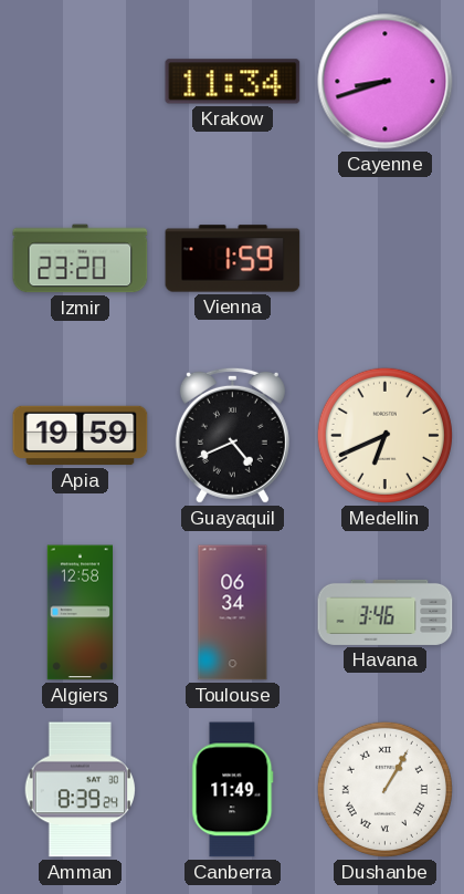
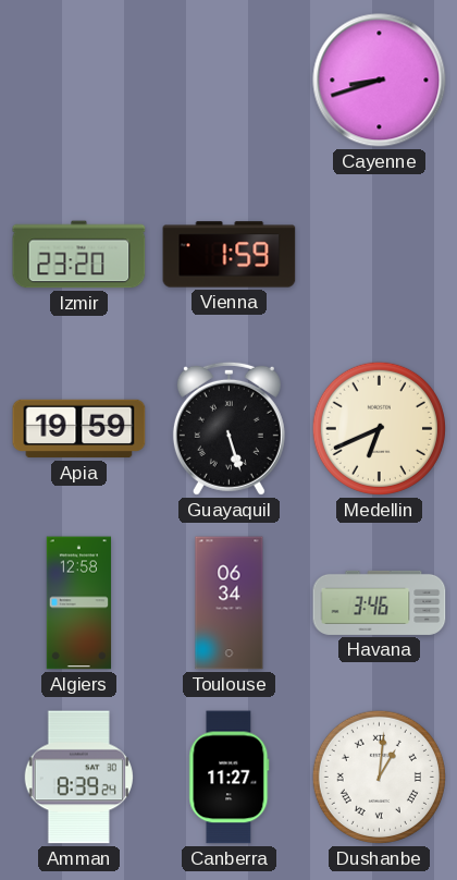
Krakow: 11:34 -> none
Guayaquil: 4:41 -> 5:27
Canberra: 11:49 -> 11:27
Dushanbe: 1:05 -> 1:01
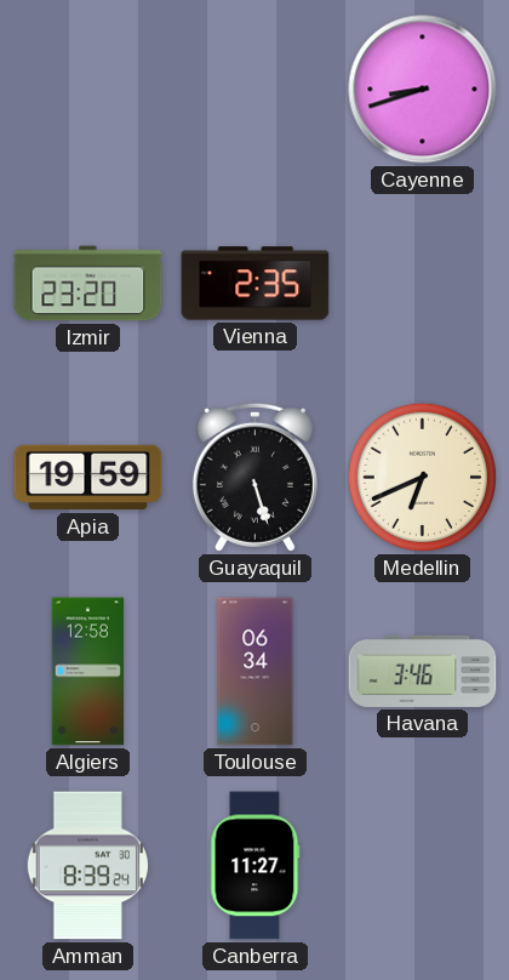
Vienna: 1:59 -> 2:35
Dushanbe: 1:01 -> none
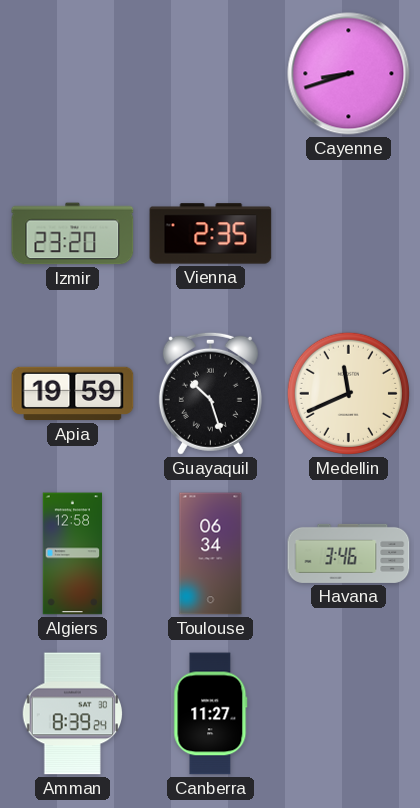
Guayaquil: 5:27 -> 10:27
Medellin: 6:41 -> 11:41
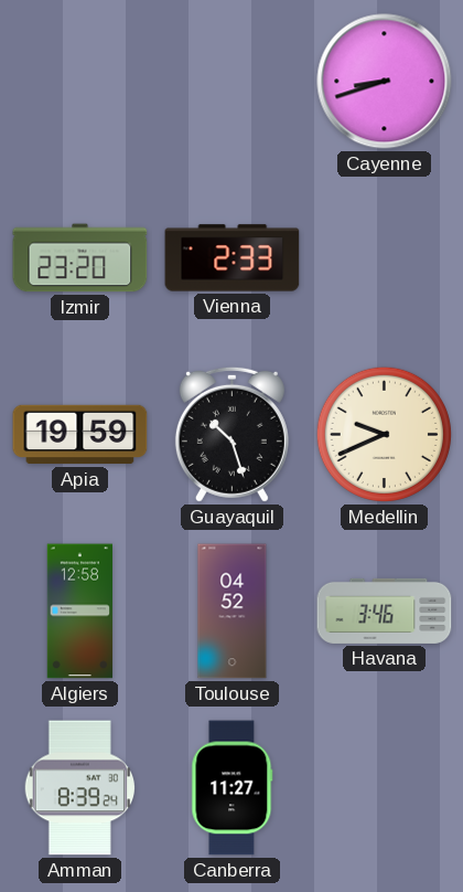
Vienna: 2:35 -> 2:33
Medellin: 11:41 -> 9:41
Toulouse: 06:34 -> 04:52
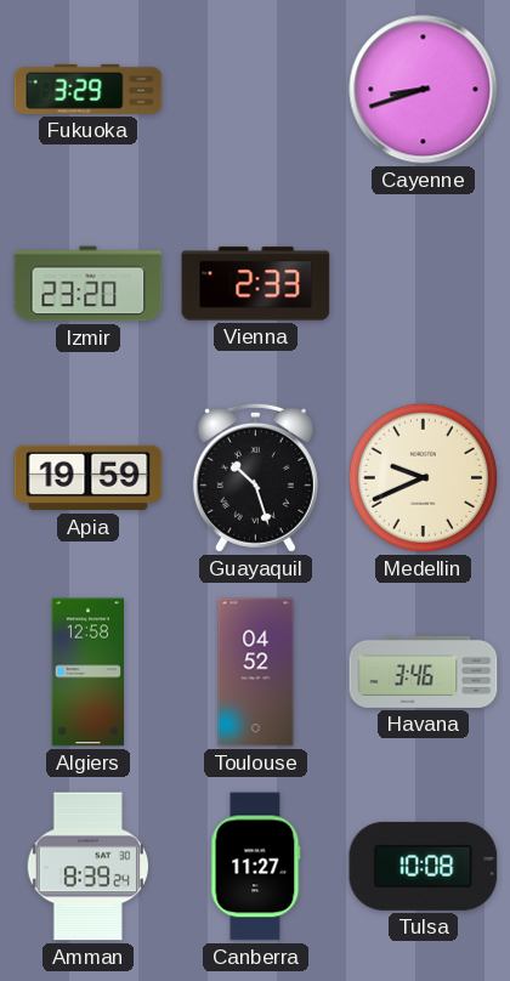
Fukuoka: none -> 3:29
Tulsa: none -> 10:08
